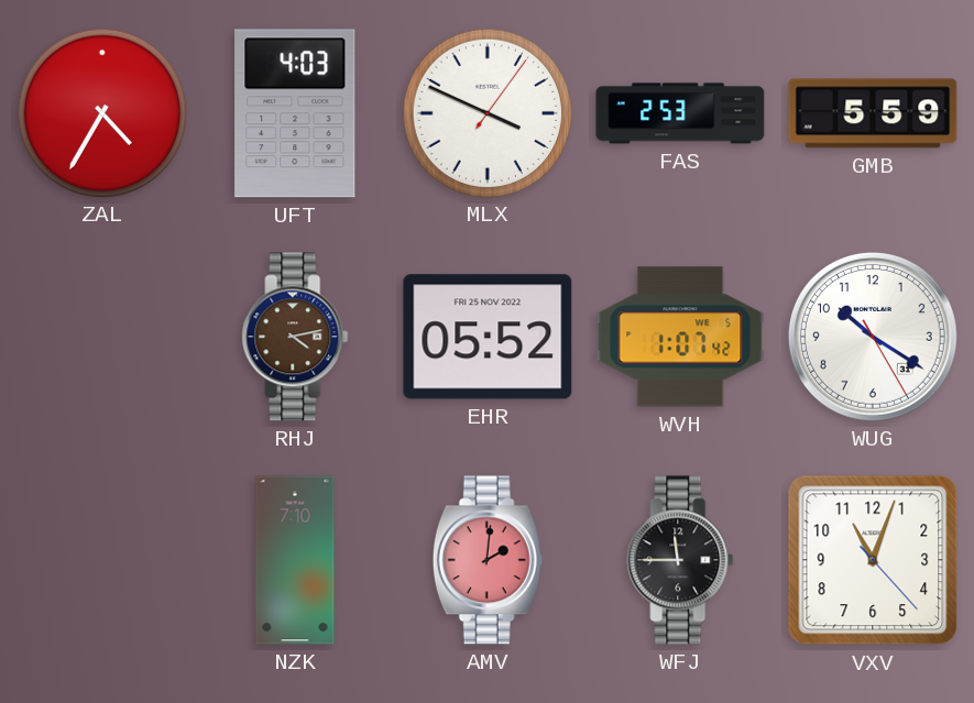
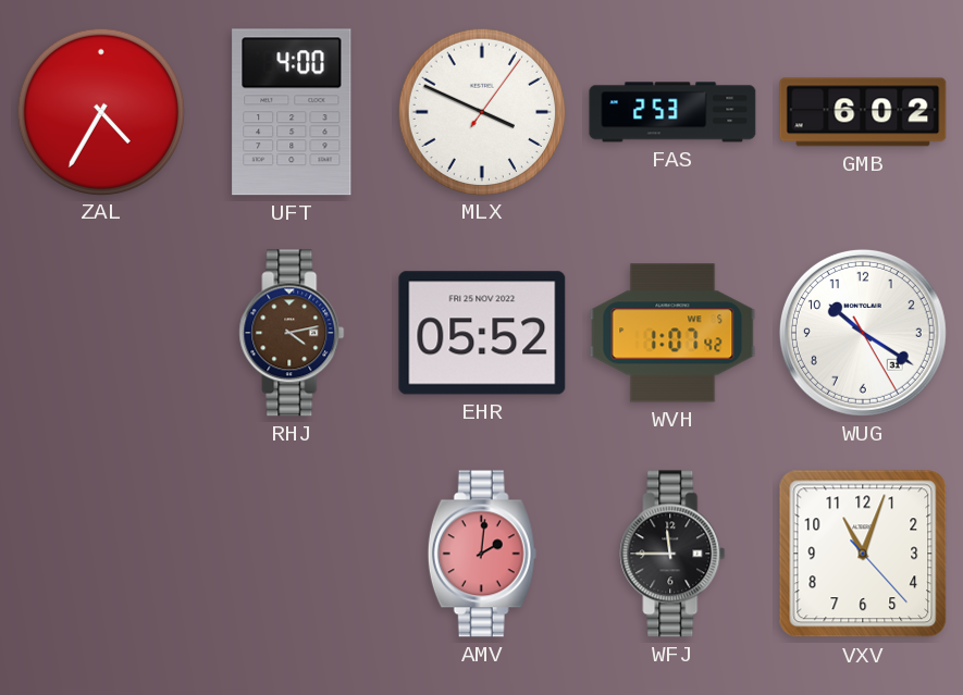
UFT: 4:03 -> 4:00
GMB: 5:59 -> 6:02
NZK: 7:10 -> none
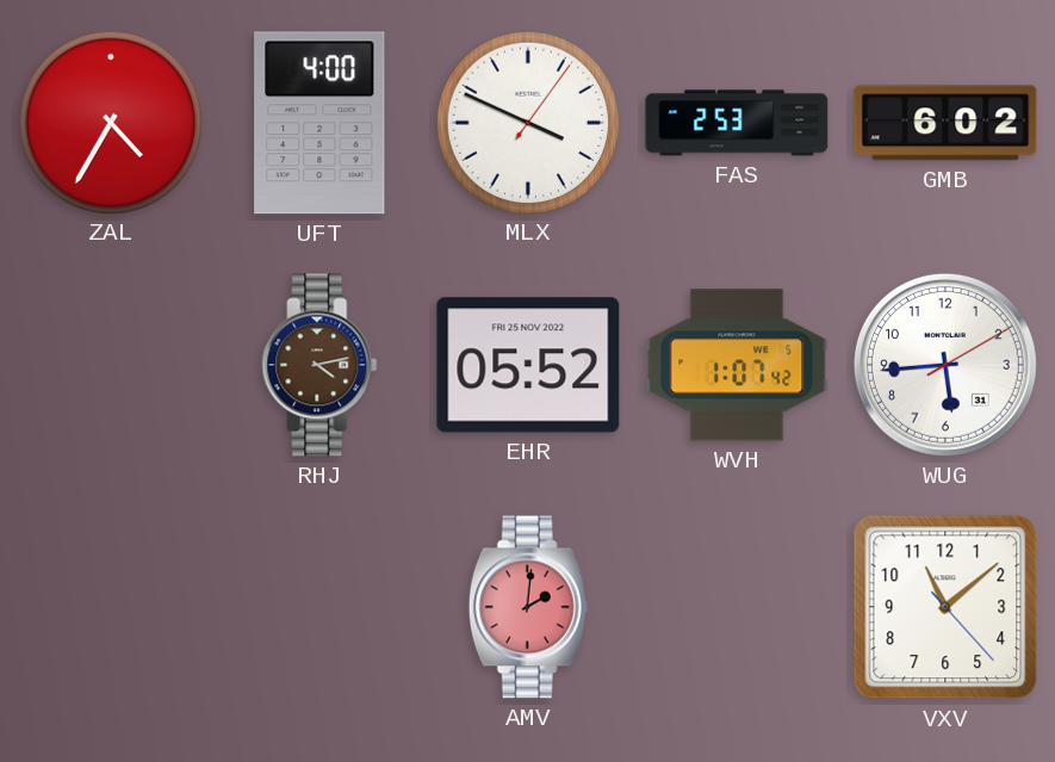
WUG: 10:20 -> 5:44
WFJ: 11:45 -> none
VXV: 11:03 -> 11:08
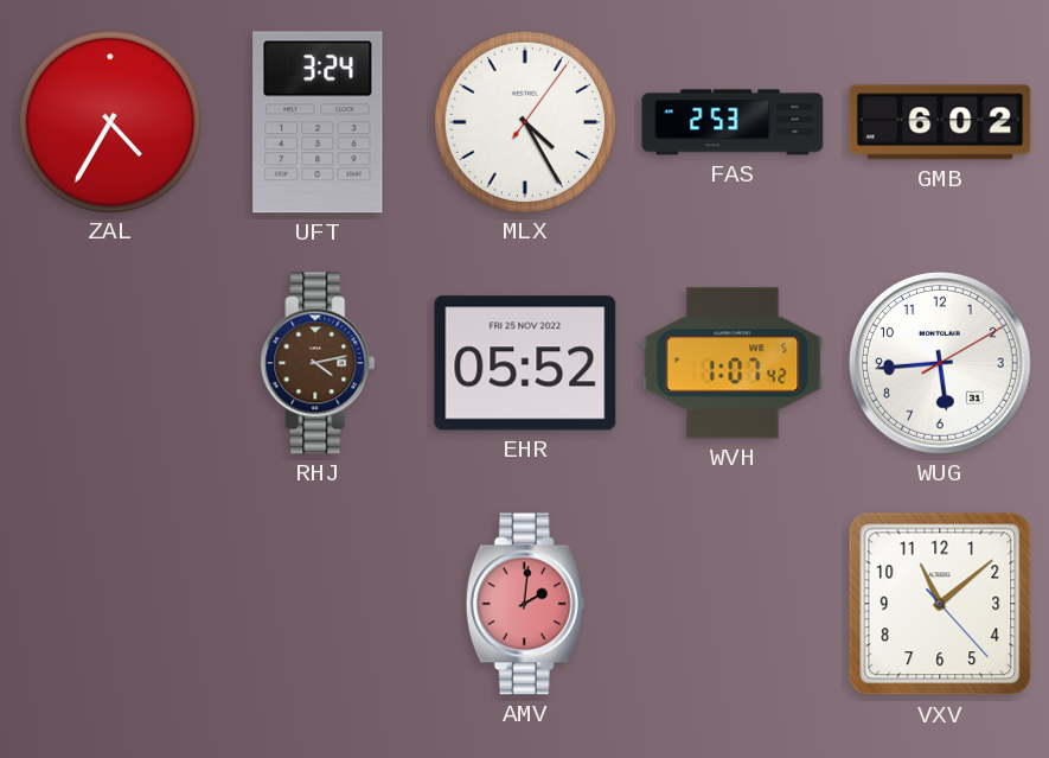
UFT: 4:00 -> 3:24
MLX: 3:49 -> 4:25
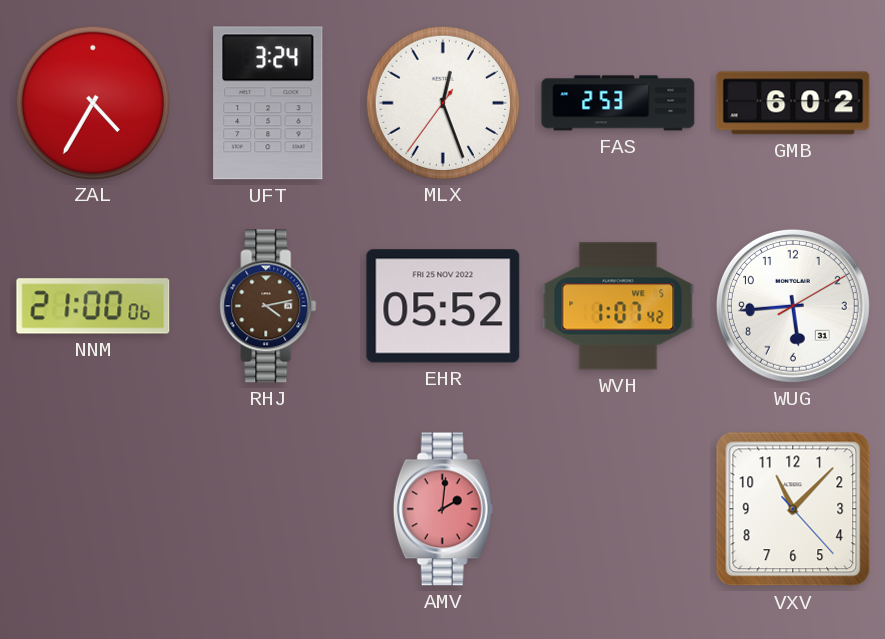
MLX: 4:25 -> 12:26
NNM: none -> 21:00
VXV: 11:08 -> 11:07
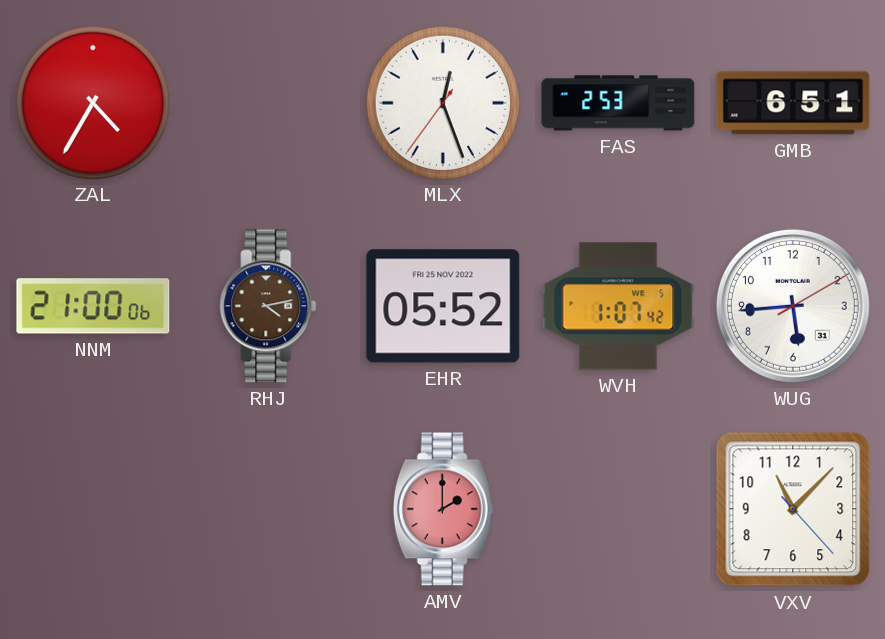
UFT: 3:24 -> none
GMB: 6:02 -> 6:51
AMV: 2:01 -> 2:00
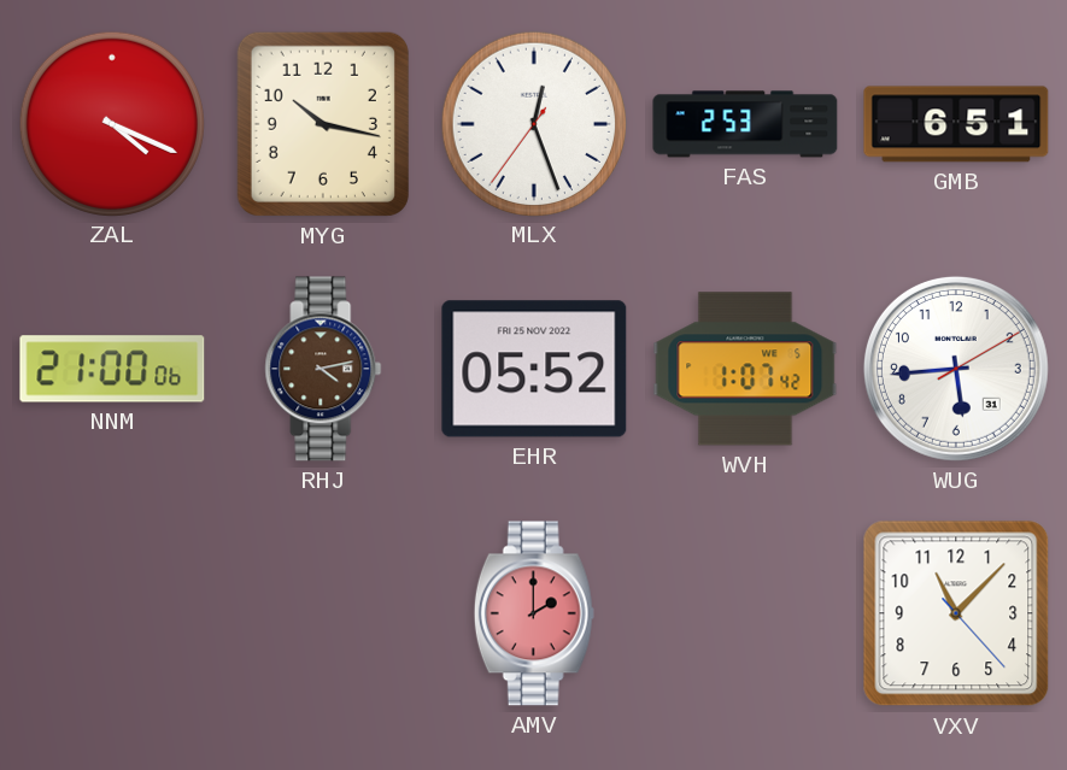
ZAL: 4:35 -> 4:19
MYG: none -> 10:17
